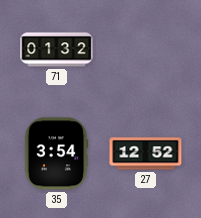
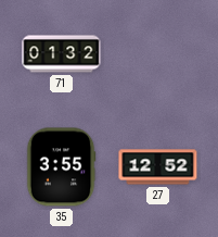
35: 3:54 -> 3:55
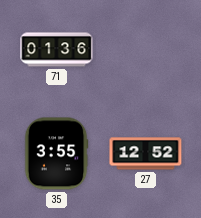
71: 01:32 -> 01:36
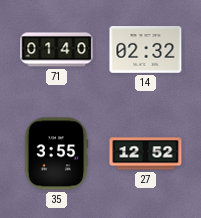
71: 01:36 -> 01:40
14: none -> 02:32
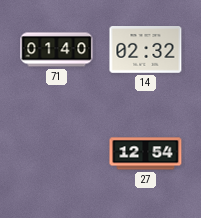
35: 3:55 -> none
27: 12:52 -> 12:54
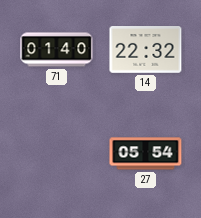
14: 02:32 -> 22:32
27: 12:54 -> 05:54
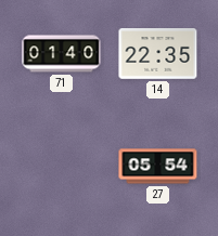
14: 22:32 -> 22:35
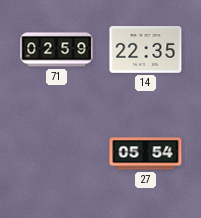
71: 01:40 -> 02:59
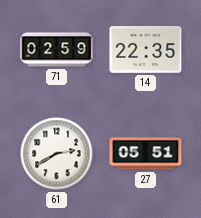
61: none -> 2:40
27: 05:54 -> 05:51
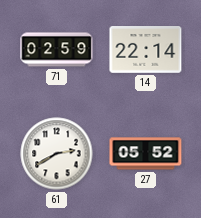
14: 22:35 -> 22:14
27: 05:51 -> 05:52
